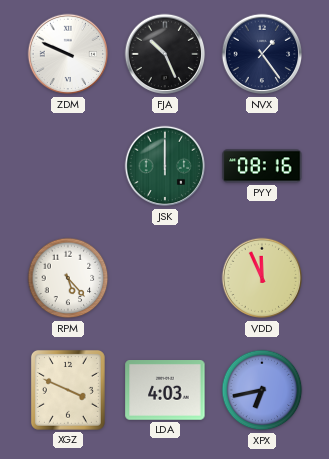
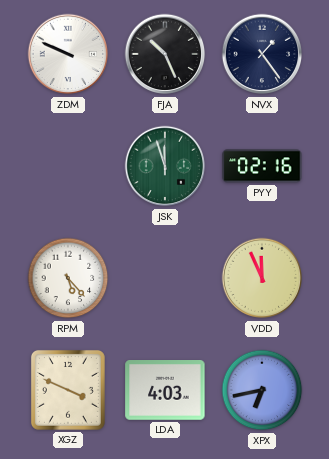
JSK: 12:00 -> 11:57
PYY: 08:16 -> 02:16
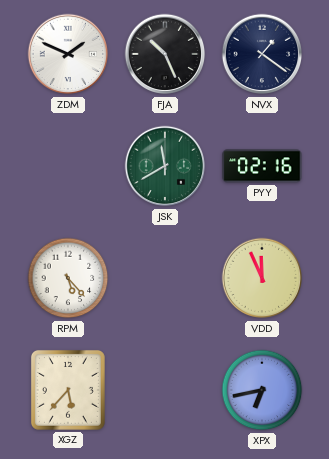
ZDM: 9:49 -> 1:49
NVX: 1:24 -> 1:21
JSK: 11:57 -> 11:40
XGZ: 3:49 -> 5:37
LDA: 4:03 -> none
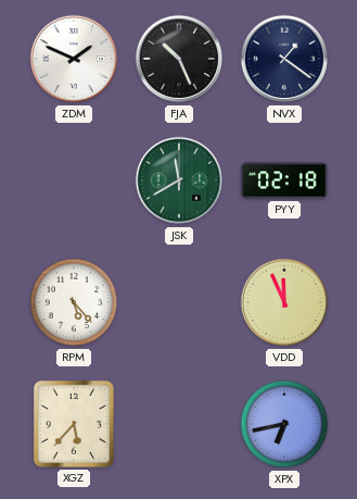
PYY: 02:16 -> 02:18
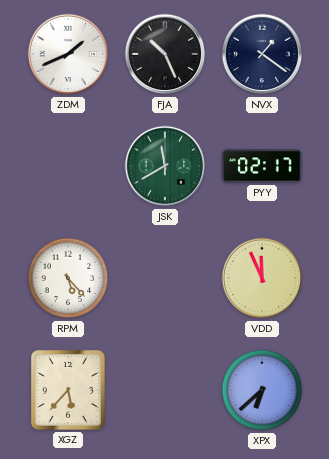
ZDM: 1:49 -> 1:41
PYY: 02:18 -> 02:17
XPX: 6:43 -> 6:38
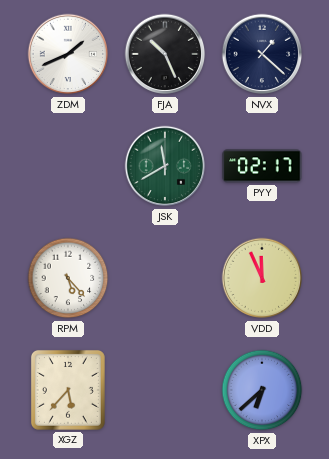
NVX: 1:21 -> 1:22
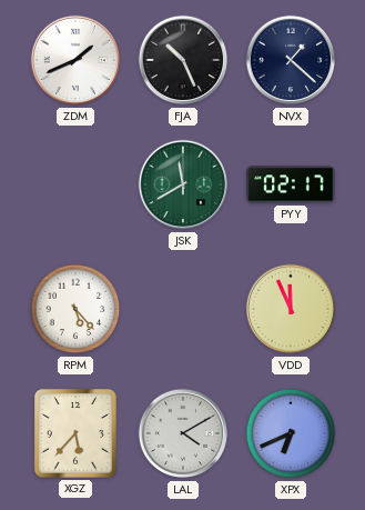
LAL: none -> 4:10
XPX: 6:38 -> 6:41
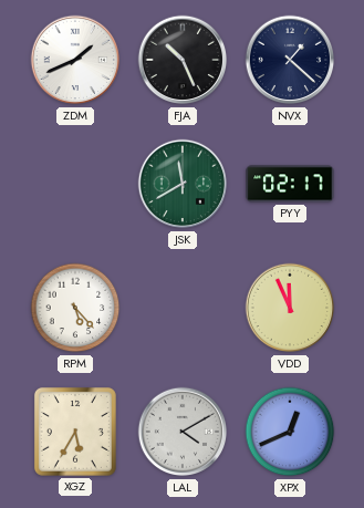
XGZ: 5:37 -> 5:35
XPX: 6:41 -> 12:41
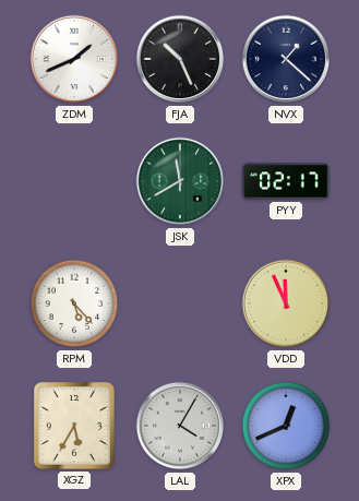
LAL: 4:10 -> 4:05
